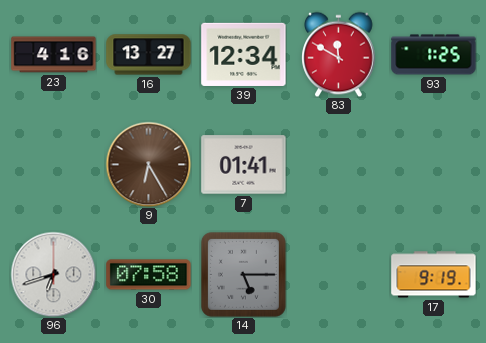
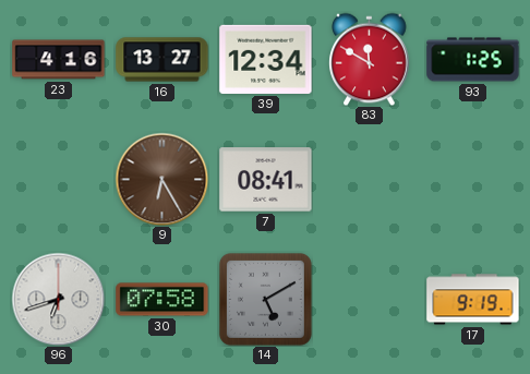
7: 01:41 -> 08:41
14: 5:15 -> 5:10
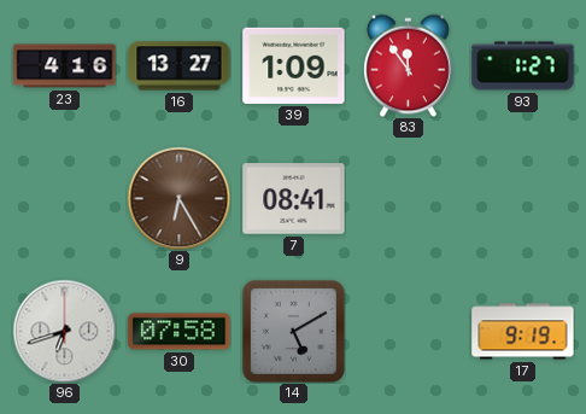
39: 12:34 -> 1:09
83: 11:50 -> 11:54
93: 1:25 -> 1:27
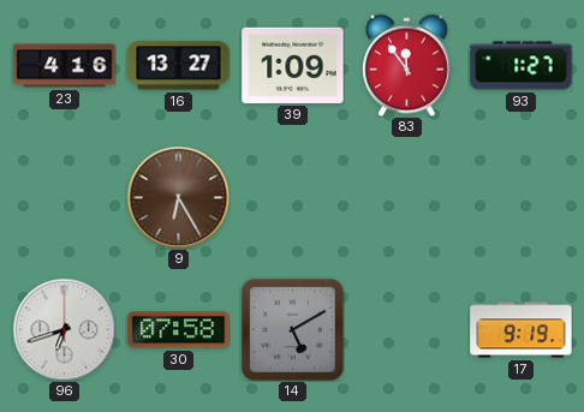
7: 08:41 -> none
